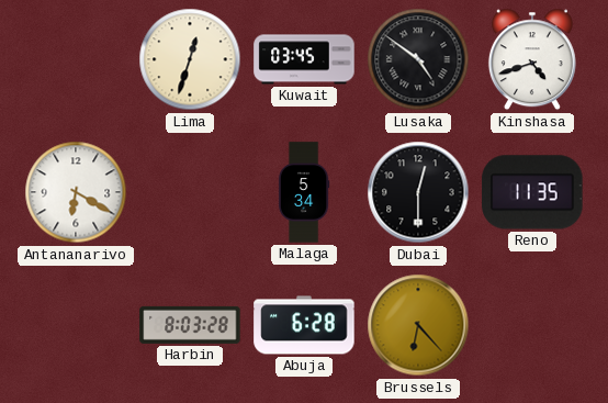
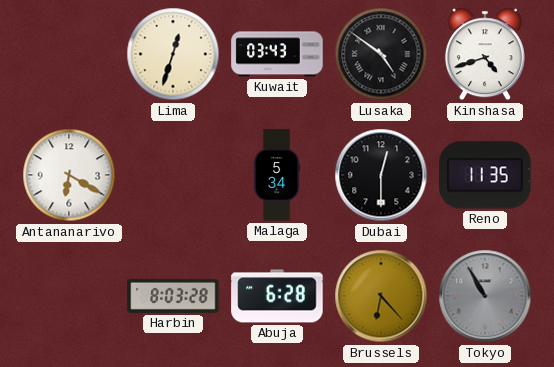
Kuwait: 03:45 -> 03:43
Tokyo: none -> 10:55
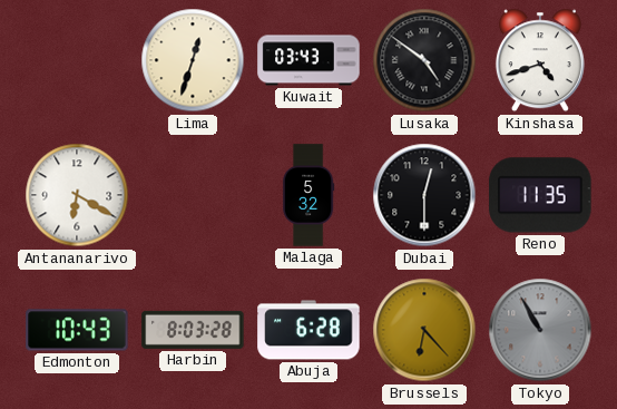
Malaga: 5:34 -> 5:32
Edmonton: none -> 10:43
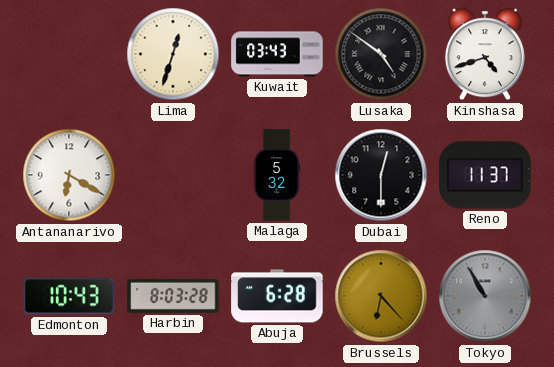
Reno: 11:35 -> 11:37
